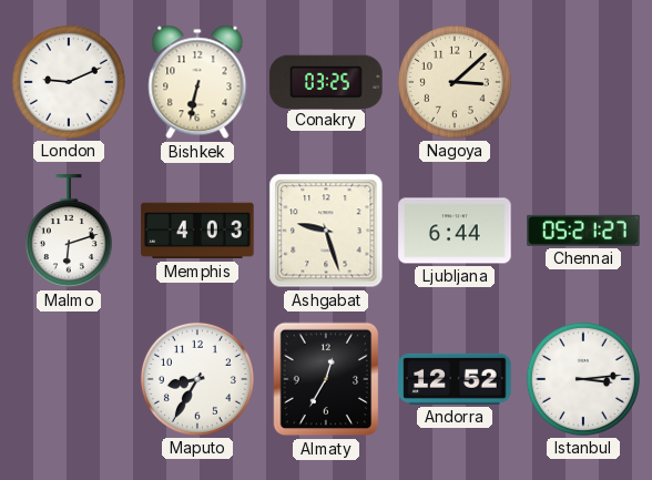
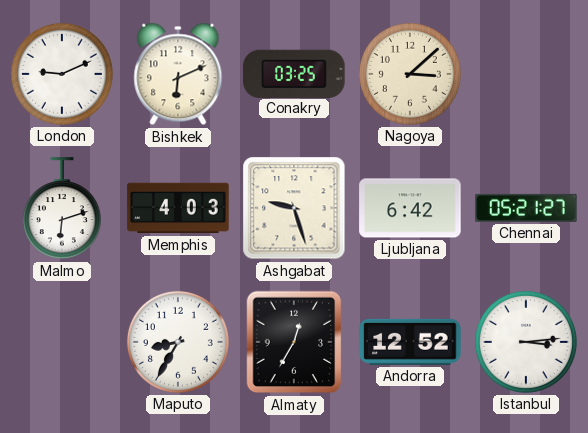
Bishkek: 6:32 -> 6:11
Ljubljana: 6:44 -> 6:42
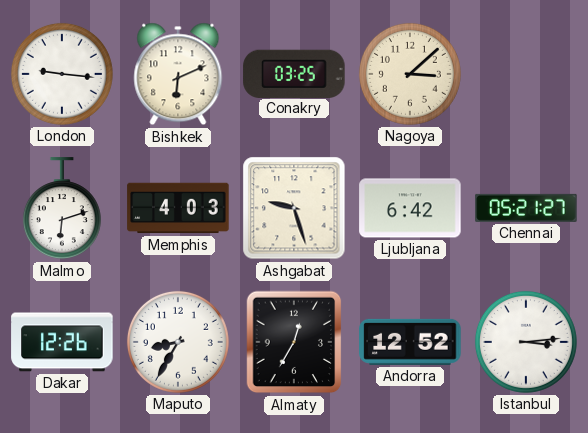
London: 9:11 -> 9:16
Dakar: none -> 12:26
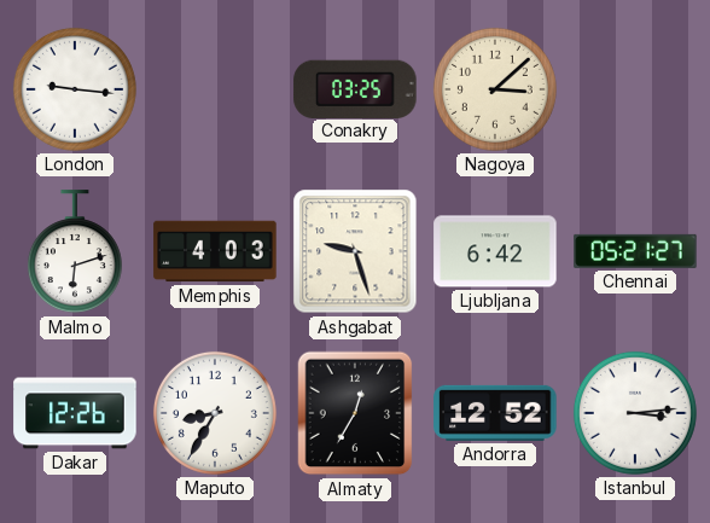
Bishkek: 6:11 -> none
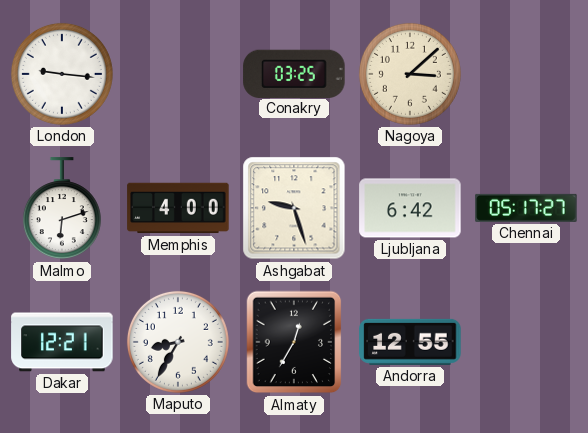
Memphis: 4:03 -> 4:00
Chennai: 05:21 -> 05:17
Dakar: 12:26 -> 12:21
Andorra: 12:52 -> 12:55
Istanbul: 3:14 -> none
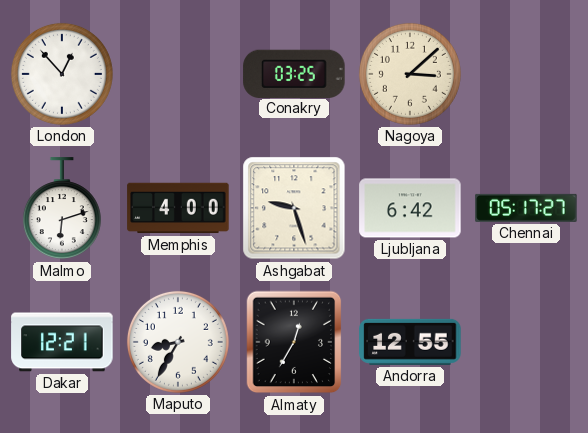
London: 9:16 -> 12:53
